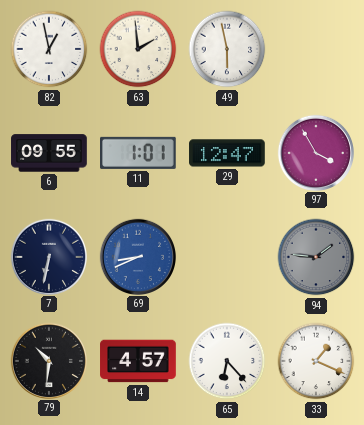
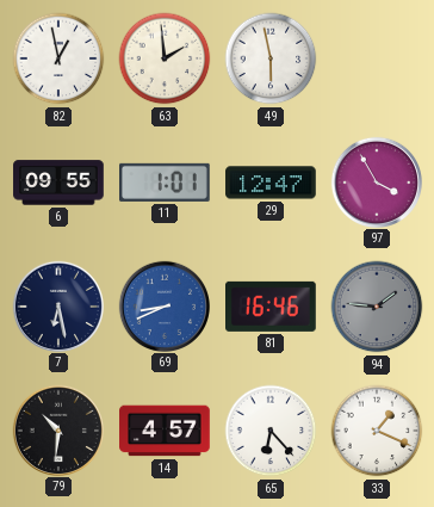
7: 6:32 -> 6:28
81: none -> 16:46
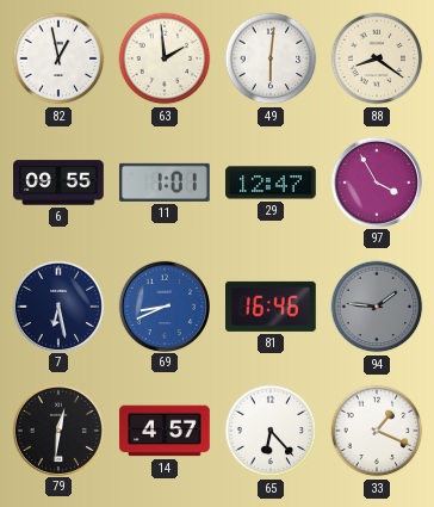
49: 5:58 -> 6:01
88: none -> 8:21
79: 10:31 -> 12:31
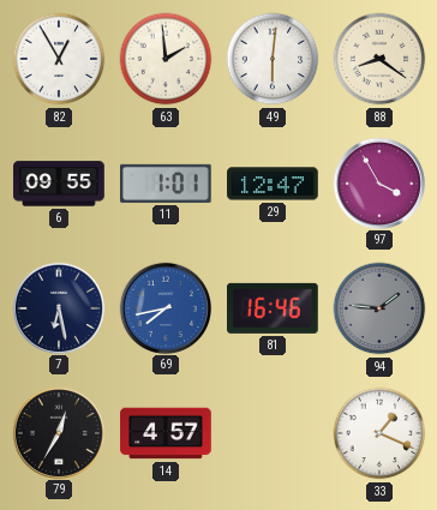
82: 12:58 -> 12:55
69: 8:41 -> 7:43
79: 12:31 -> 12:35
65: 6:23 -> none
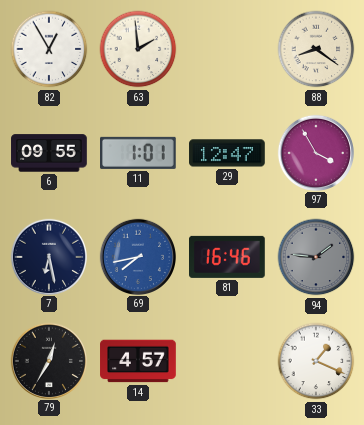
49: 6:01 -> none
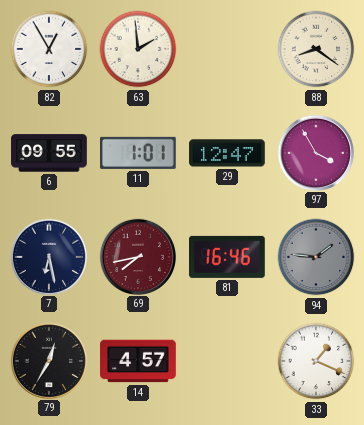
69 dial: blue -> burgundy
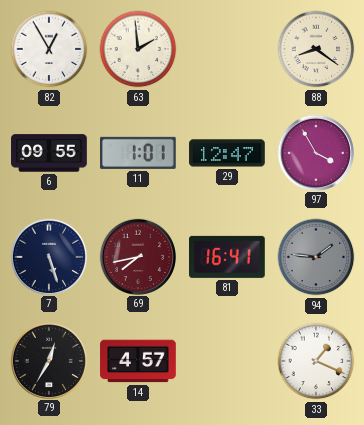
7: 6:28 -> 5:27
81: 16:46 -> 16:41
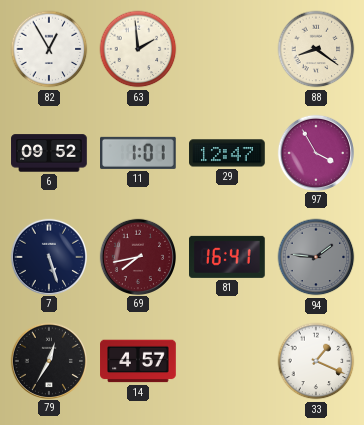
6: 09:55 -> 09:52
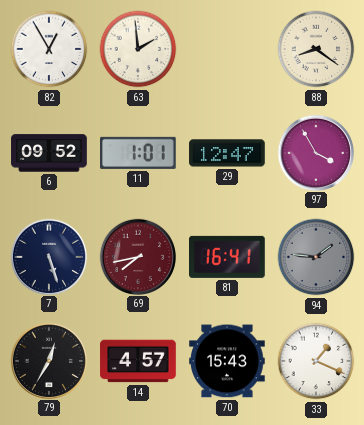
70: none -> 15:43
